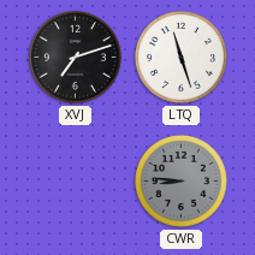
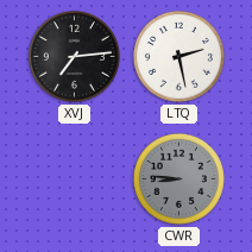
XVJ: 7:12 -> 7:14
LTQ: 11:27 -> 2:28
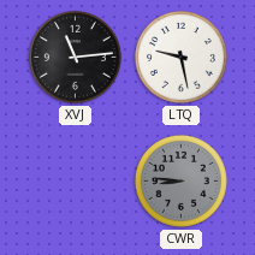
XVJ: 7:14 -> 11:14
LTQ: 2:28 -> 9:28
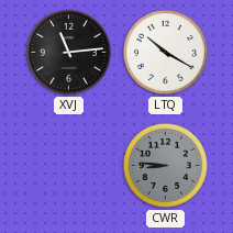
LTQ: 9:28 -> 10:20
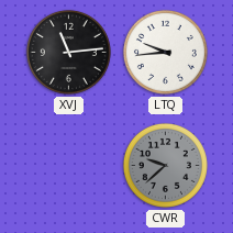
LTQ: 10:20 -> 9:44
CWR: 8:46 -> 9:38
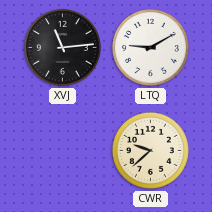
LTQ: 9:44 -> 9:10
CWR dial: grey -> cream
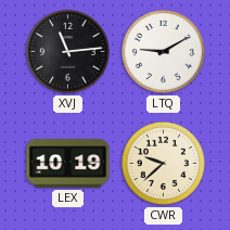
LEX: none -> 10:19
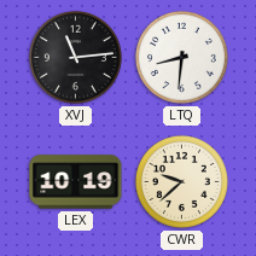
LTQ: 9:10 -> 8:31
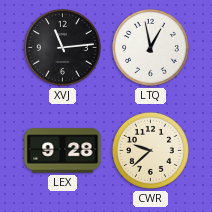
LTQ: 8:31 -> 12:58
LEX: 10:19 -> 9:28
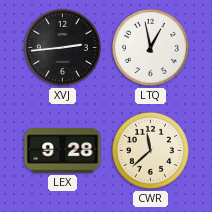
XVJ: 11:14 -> 2:44
CWR: 9:38 -> 11:38
